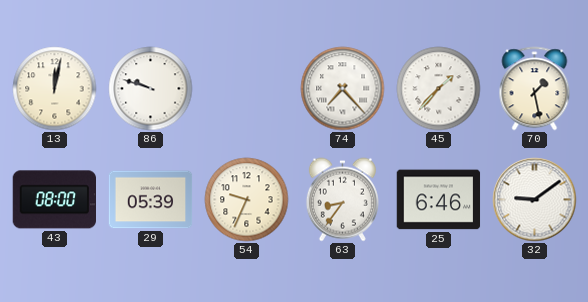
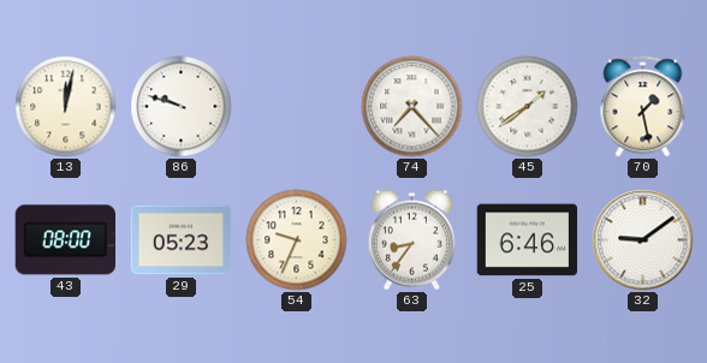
45: 1:37 -> 1:39
29: 05:39 -> 05:23
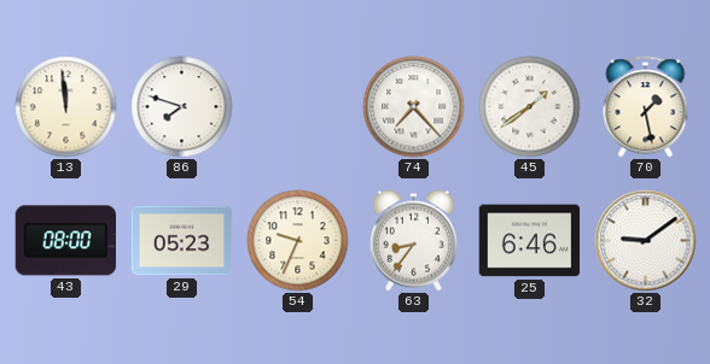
13: 12:02 -> 11:59
86: 9:48 -> 7:48
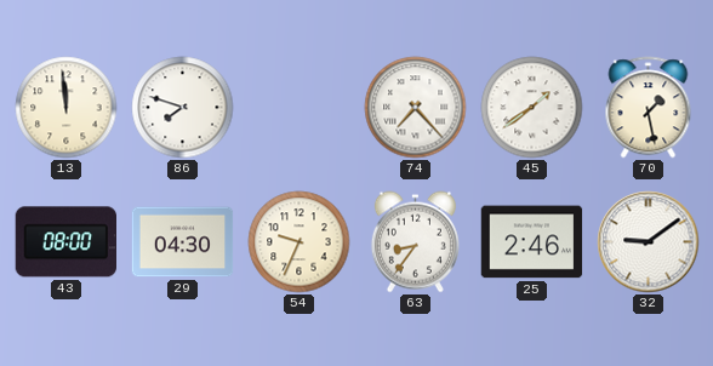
29: 05:23 -> 04:30
25: 6:46 -> 2:46
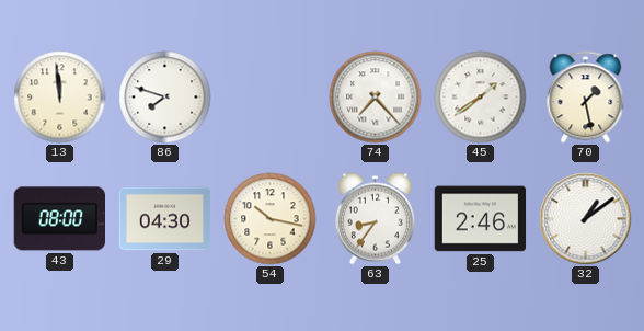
54: 9:34 -> 10:17
32: 9:09 -> 1:09
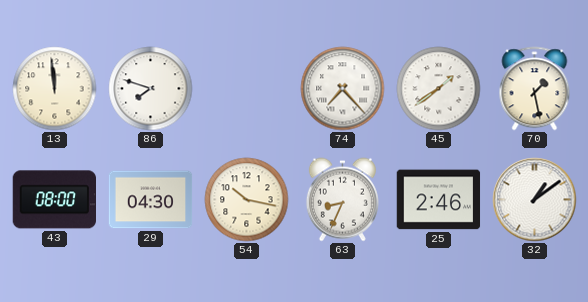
63: 8:36 -> 8:34
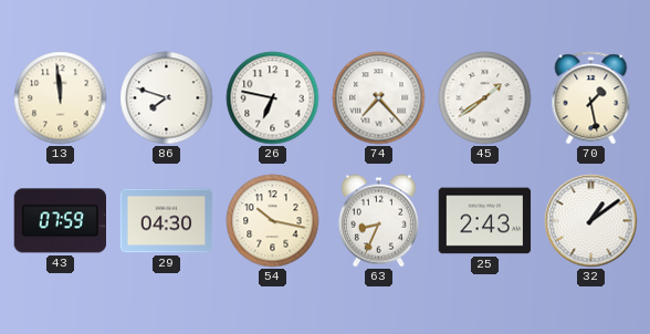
26: none -> 6:47
43: 08:00 -> 07:59
25: 2:46 -> 2:43
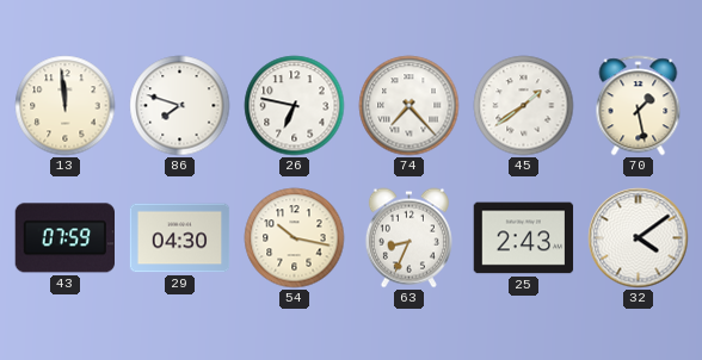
32: 1:09 -> 4:09
